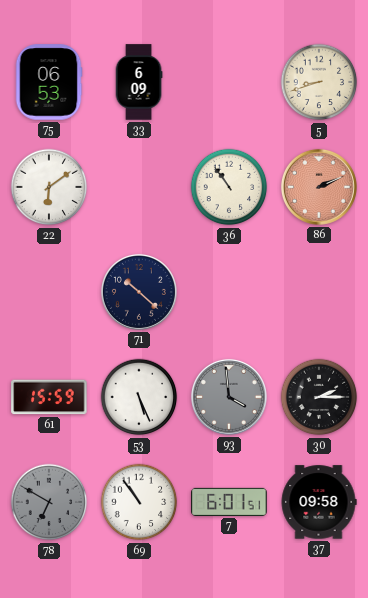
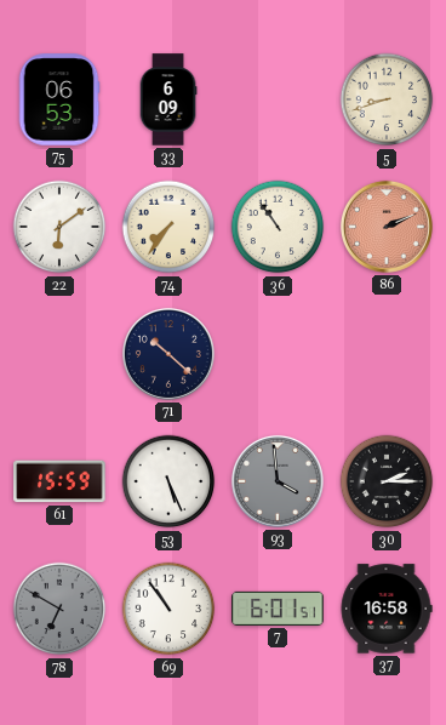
74: none -> 7:36
37: 09:58 -> 16:58
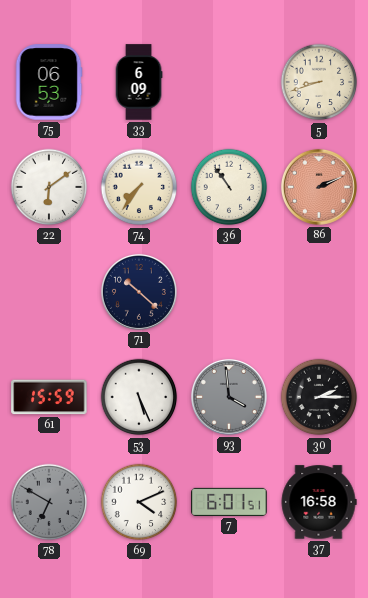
69: 10:54 -> 4:11
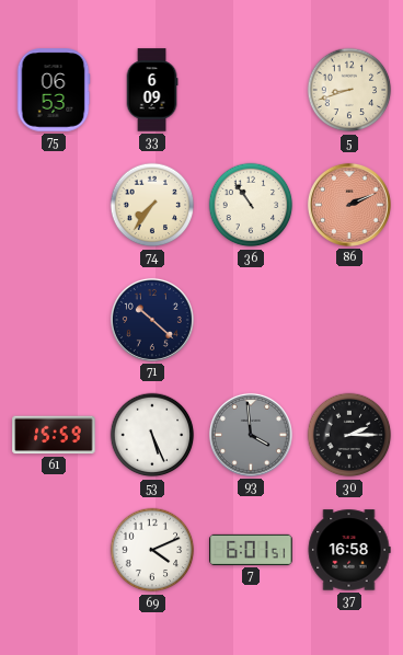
22: 6:09 -> none
78: 6:50 -> none
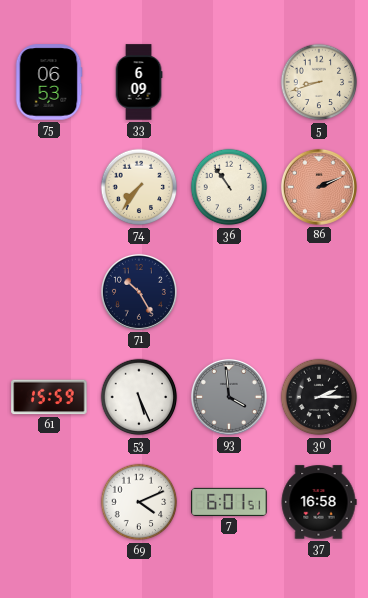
71: 10:22 -> 10:25
